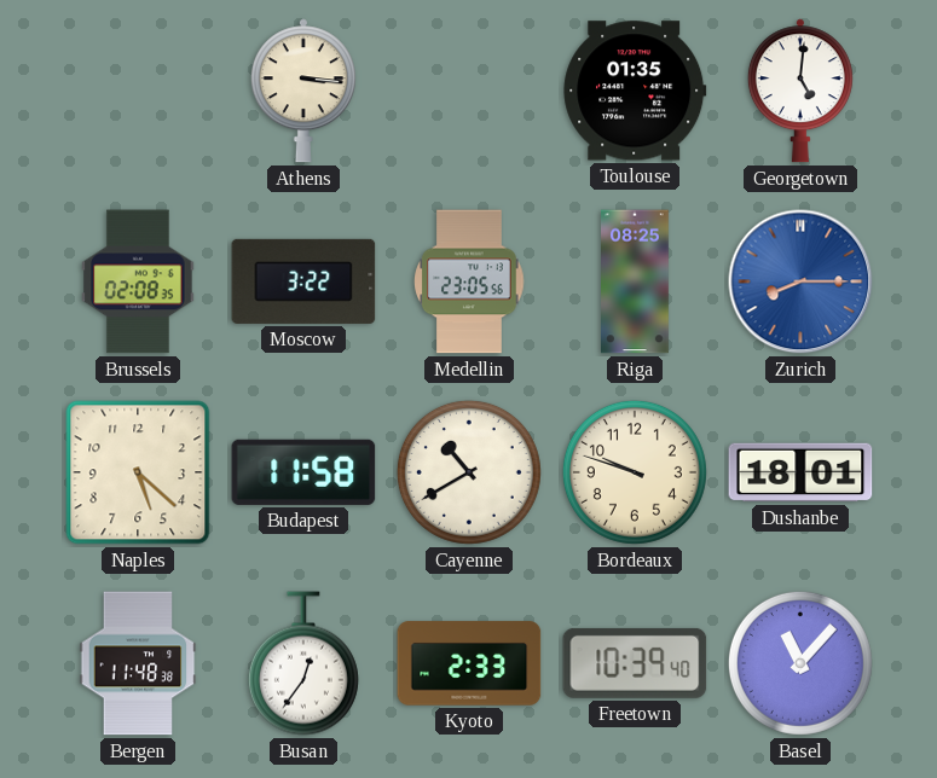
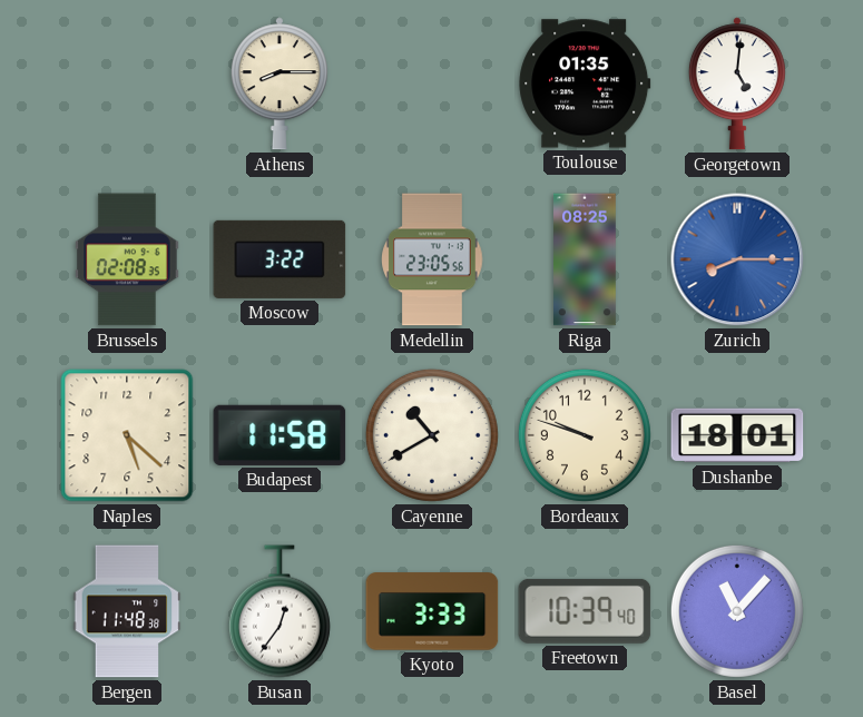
Athens: 3:16 -> 8:15
Kyoto: 2:33 -> 3:33
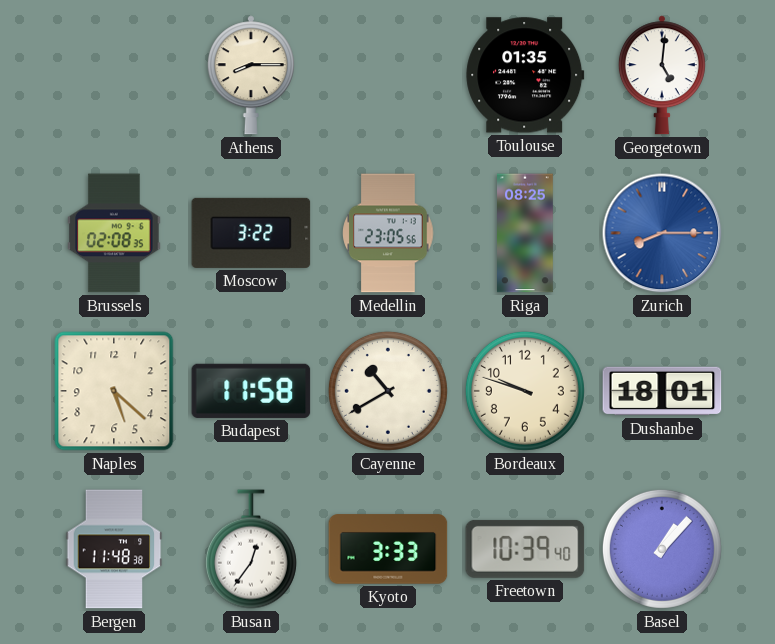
Basel: 11:07 -> 1:07
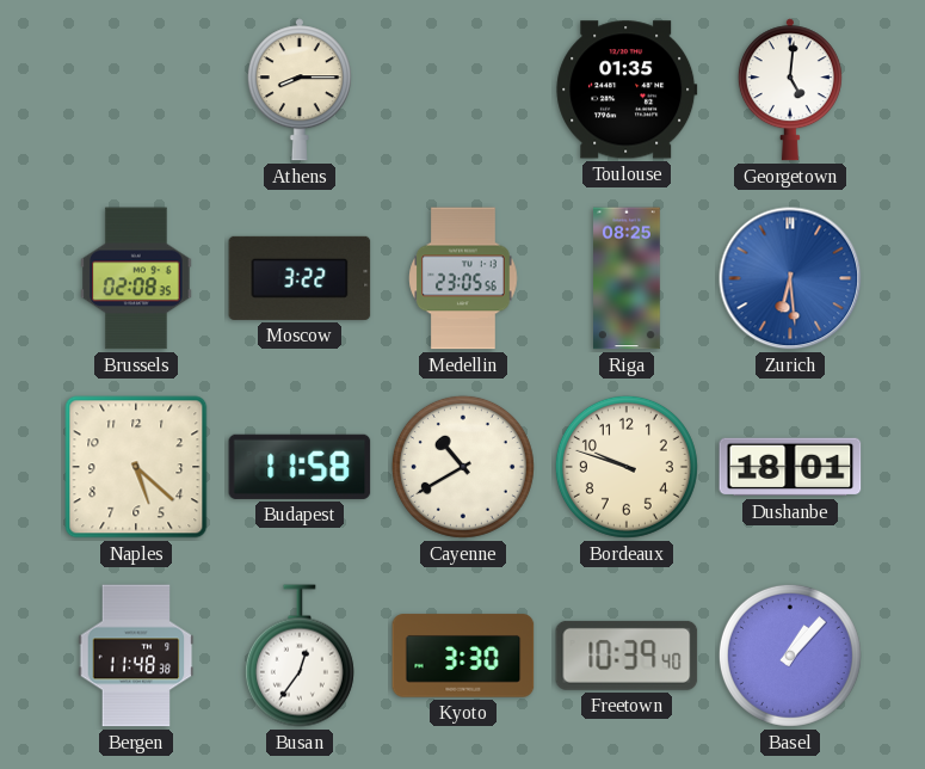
Zurich: 8:15 -> 6:29
Kyoto: 3:33 -> 3:30
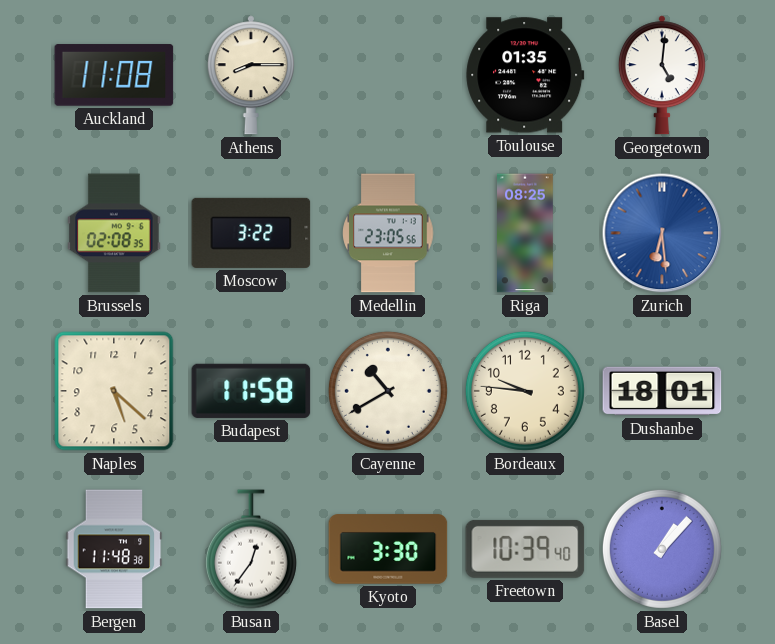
Auckland: none -> 11:08
Bordeaux: 9:48 -> 9:46
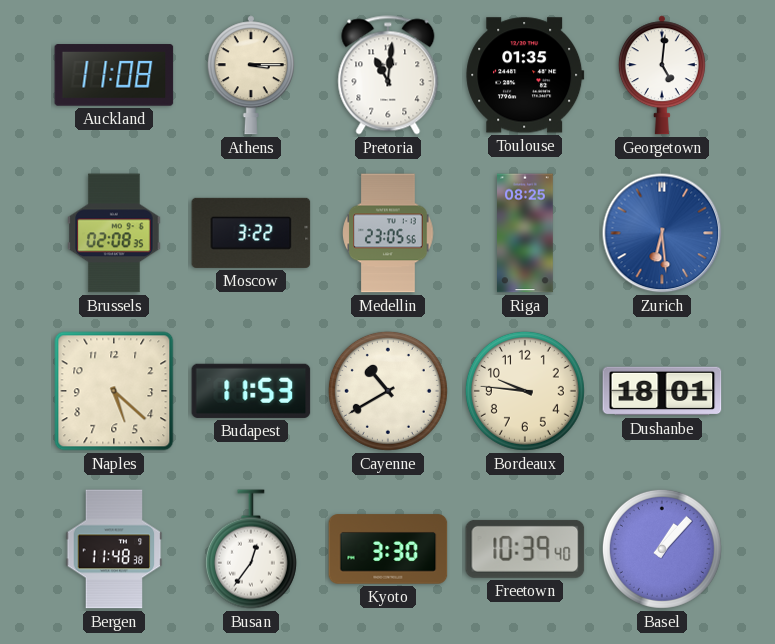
Athens: 8:15 -> 3:15
Pretoria: none -> 11:01
Budapest: 11:58 -> 11:53
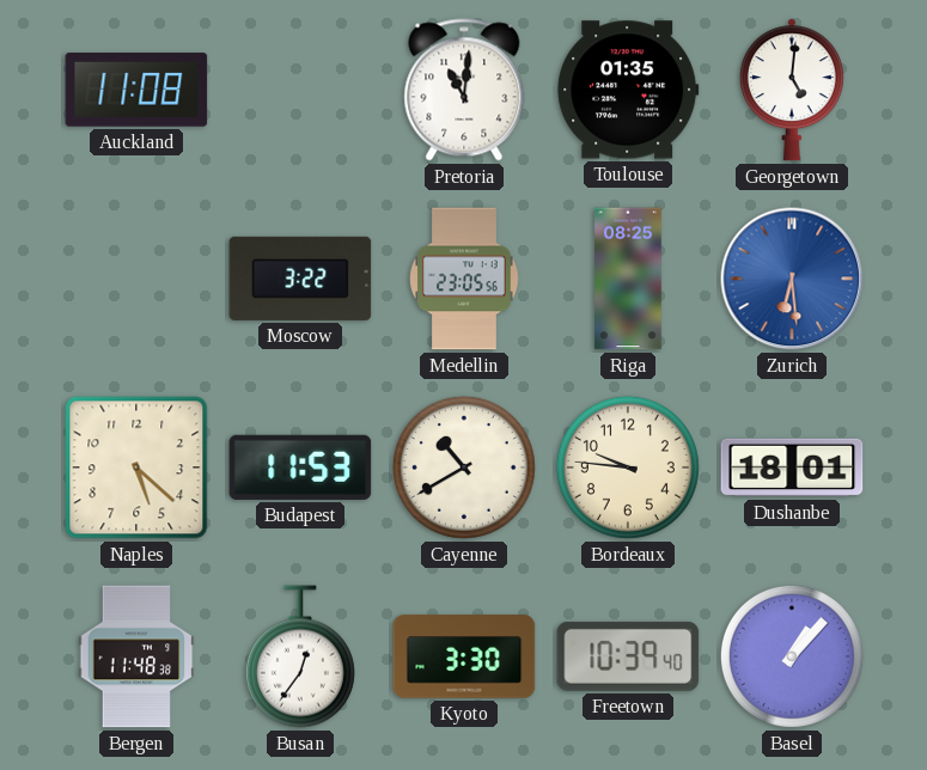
Athens: 3:15 -> none
Brussels: 02:08 -> none
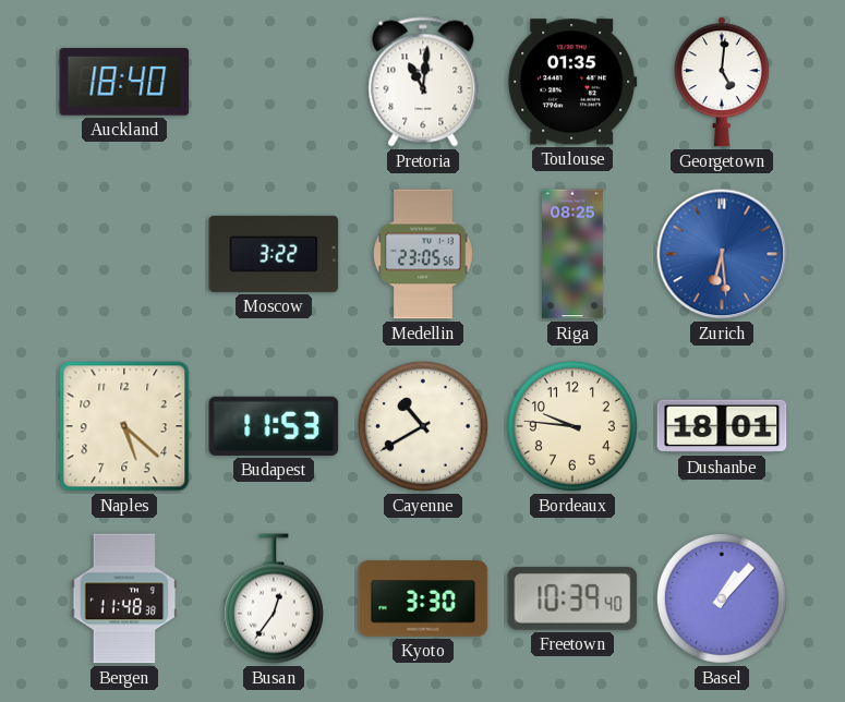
Auckland: 11:08 -> 18:40
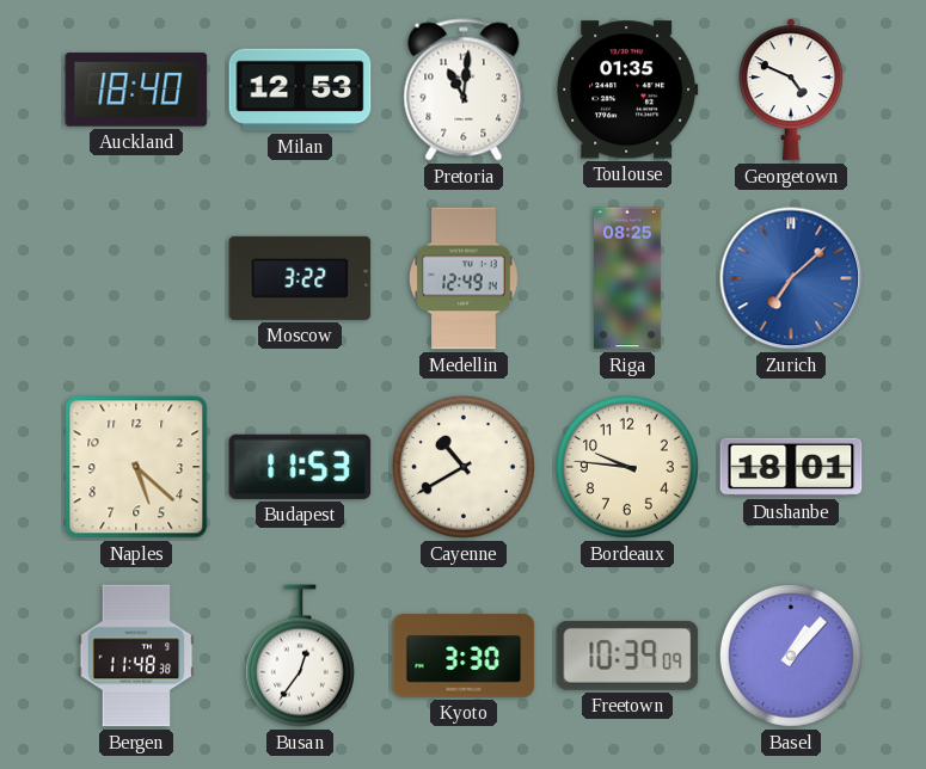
Milan: none -> 12:53
Georgetown: 5:01 -> 4:49
Medellin: 23:05 -> 12:49
Zurich: 6:29 -> 7:08
Freetown: 10:39:40 -> 10:39:09
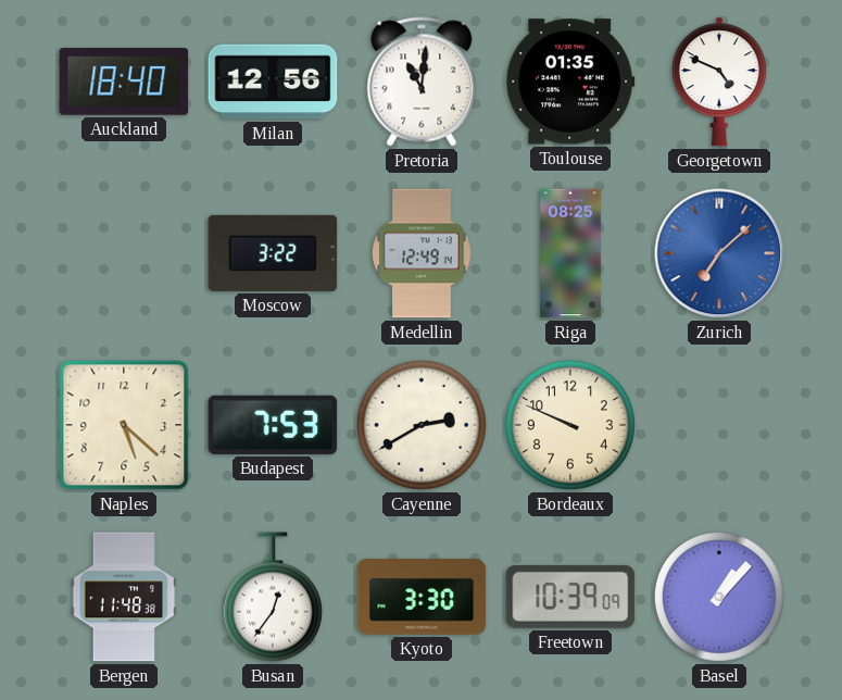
Milan: 12:53 -> 12:56
Budapest: 11:53 -> 7:53
Cayenne: 10:40 -> 2:40
Bordeaux: 9:46 -> 9:49
Dushanbe: 18:01 -> none
